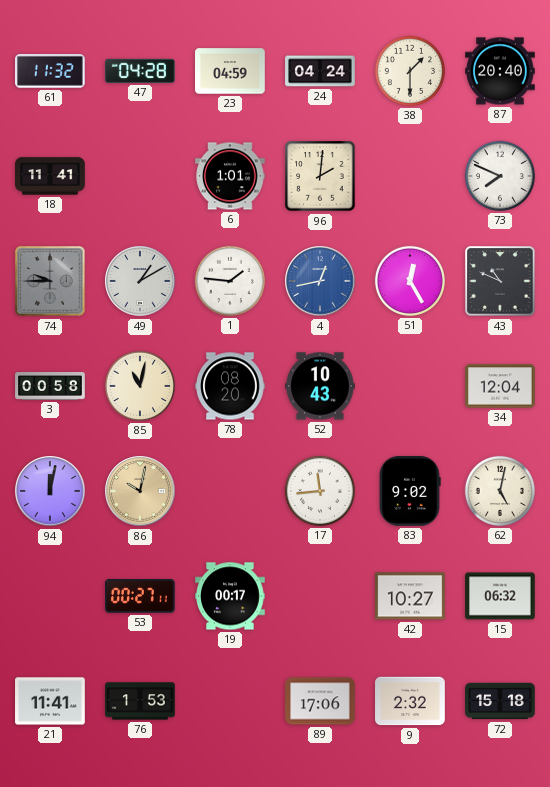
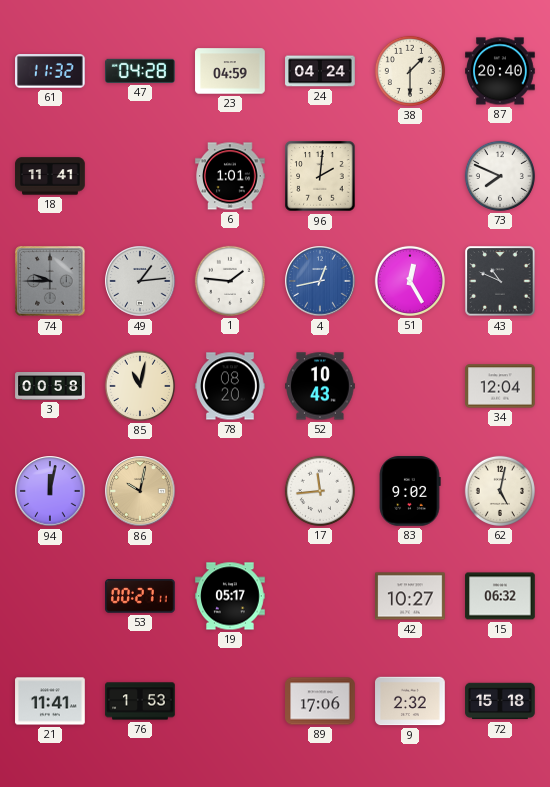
49: 1:10 -> 1:14
19: 00:17 -> 05:17
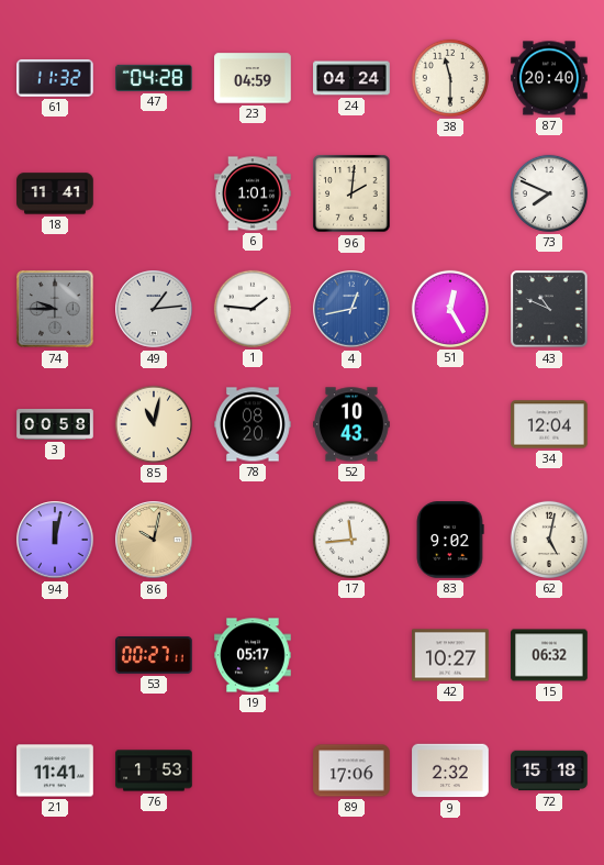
38: 1:30 -> 11:30
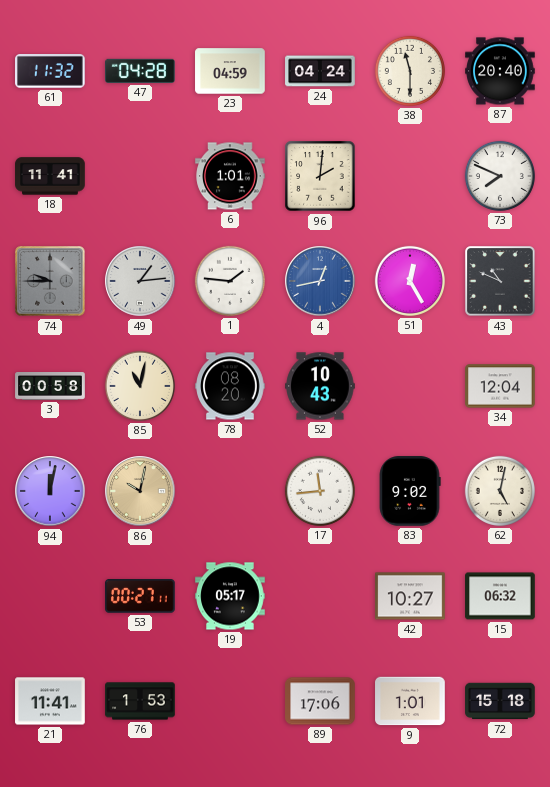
9: 2:32 -> 1:01
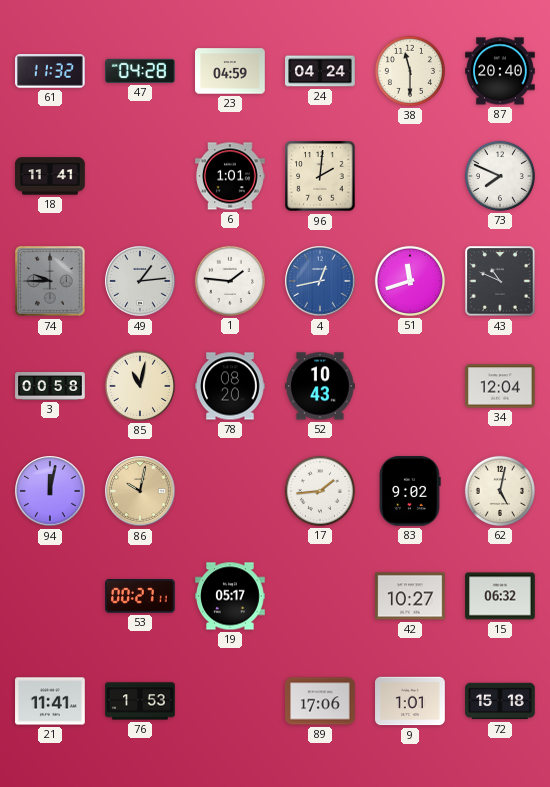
51: 12:25 -> 11:42
17: 11:44 -> 1:44
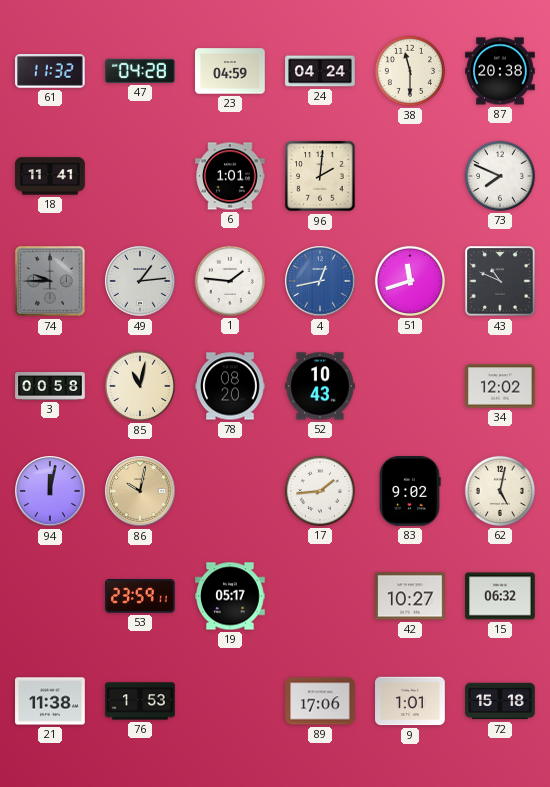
87: 20:40 -> 20:38
34: 12:04 -> 12:02
53: 00:27 -> 23:59
21: 11:41 -> 11:38
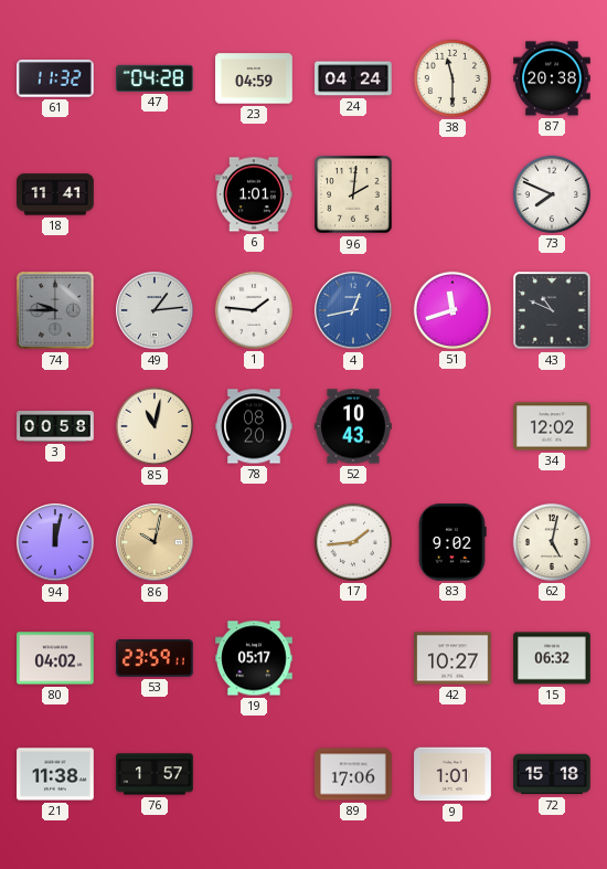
80: none -> 04:02
76: 1:53 -> 1:57
